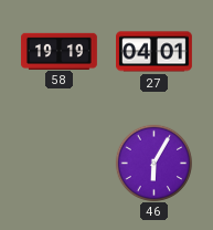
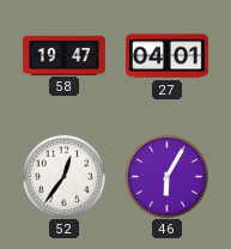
58: 19:19 -> 19:47
52: none -> 12:36
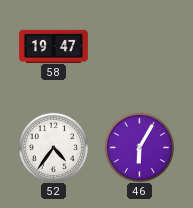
27: 04:01 -> none
52: 12:36 -> 4:36
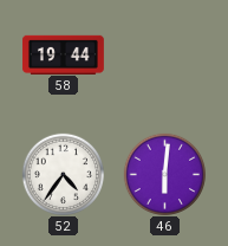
58: 19:47 -> 19:44
46: 6:05 -> 6:01
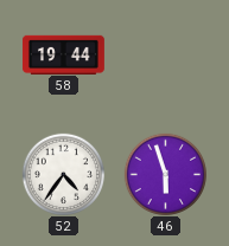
46: 6:01 -> 5:57
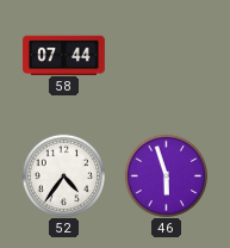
58: 19:44 -> 07:44
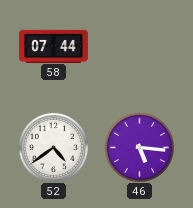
52: 4:36 -> 4:39
46: 5:57 -> 5:16
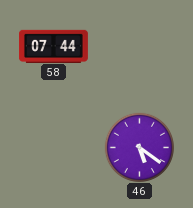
52: 4:39 -> none
46: 5:16 -> 5:21
